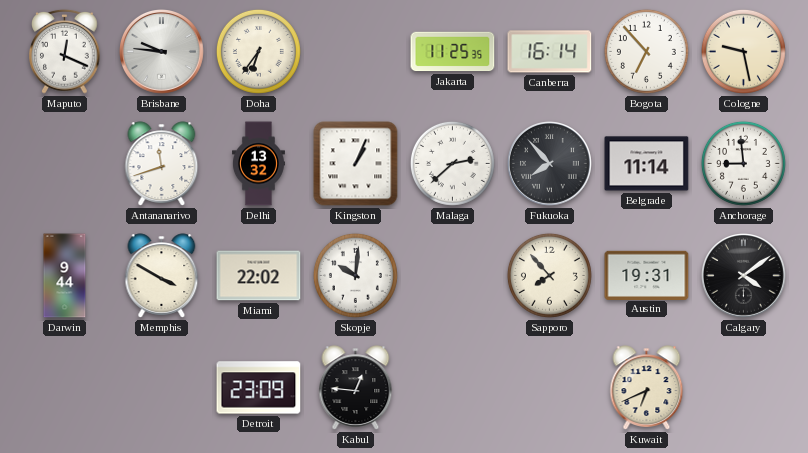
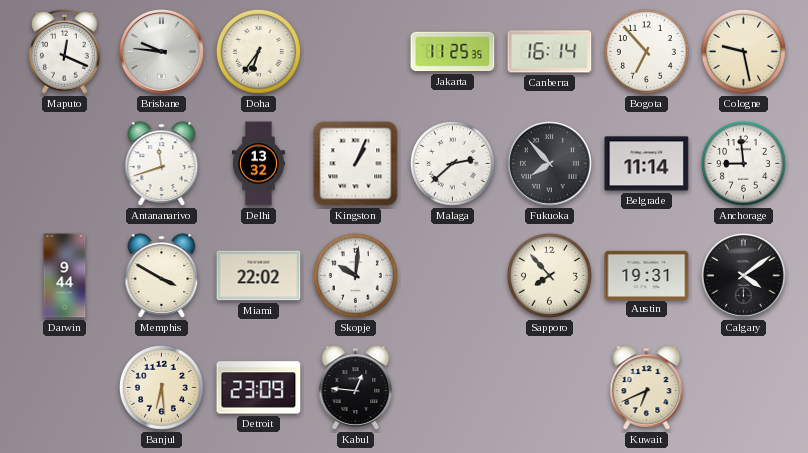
Banjul: none -> 6:29
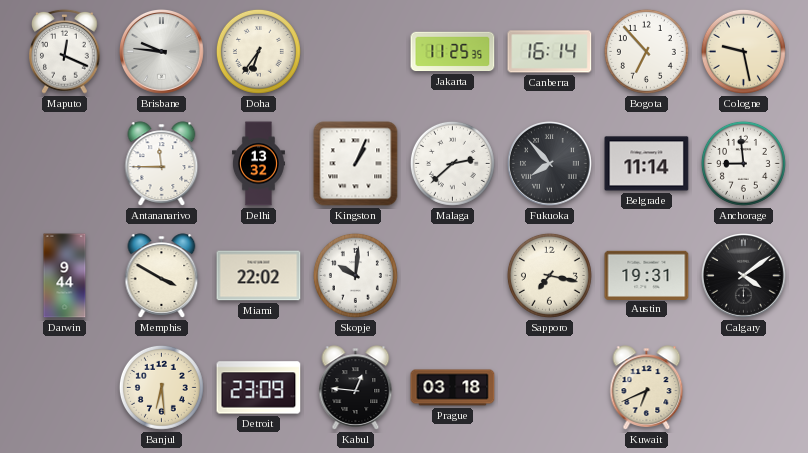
Antananarivo: 11:42 -> 11:45
Sapporo: 7:53 -> 7:17
Prague: none -> 03:18
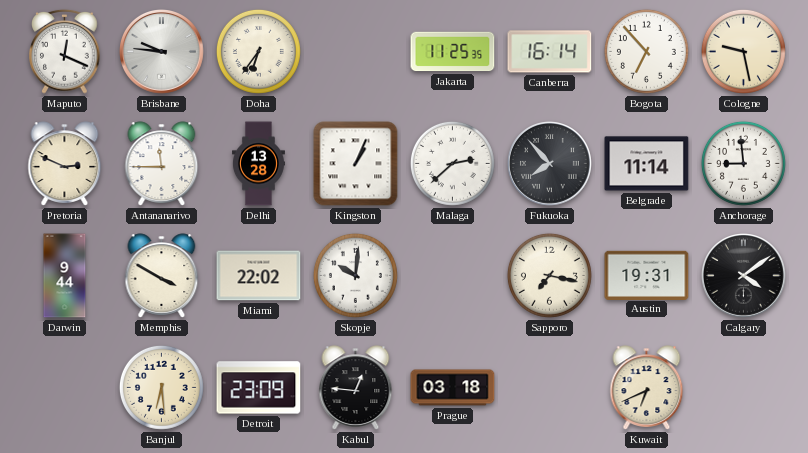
Pretoria: none -> 2:49
Delhi: 13:32 -> 13:28
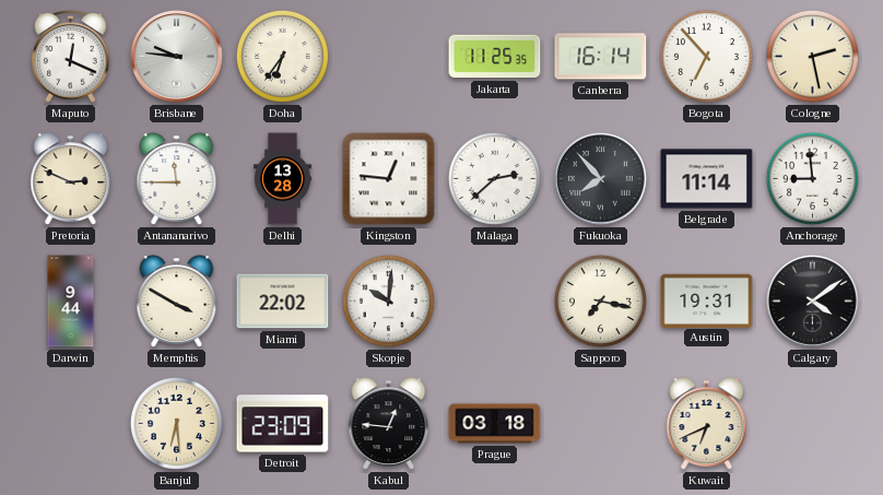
Cologne: 9:28 -> 2:28
Kingston: 1:04 -> 12:46
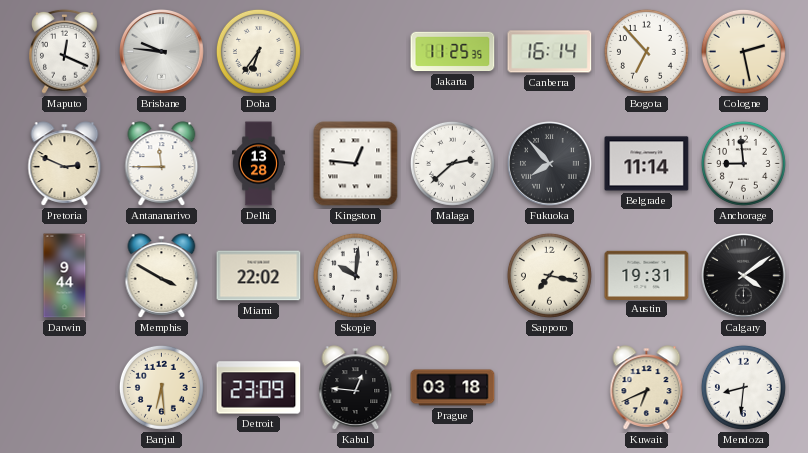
Mendoza: none -> 8:31
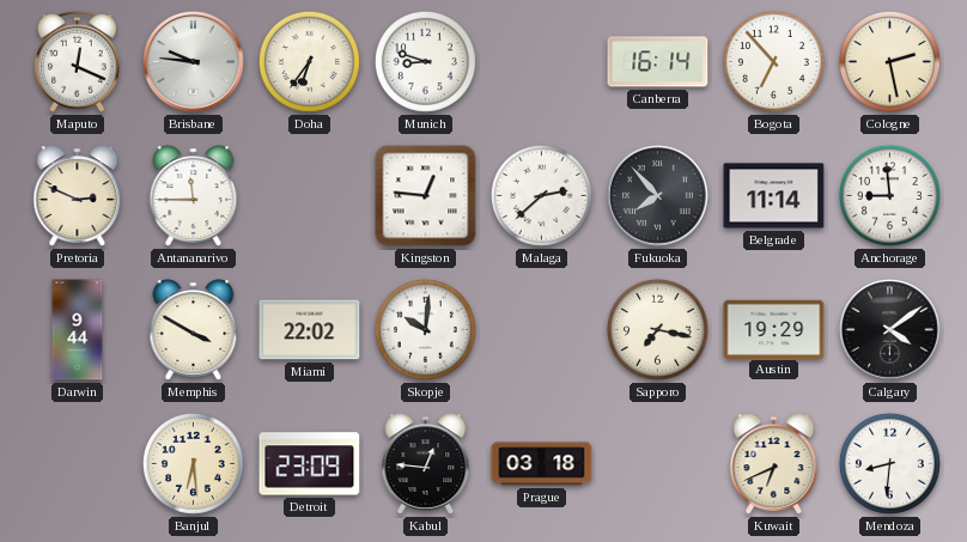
Munich: none -> 8:48
Jakarta: 11:25 -> none
Delhi: 13:28 -> none
Austin: 19:31 -> 19:29
